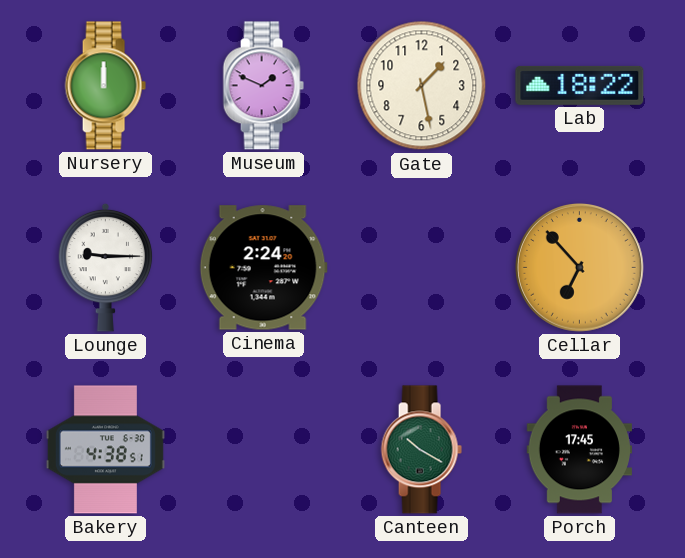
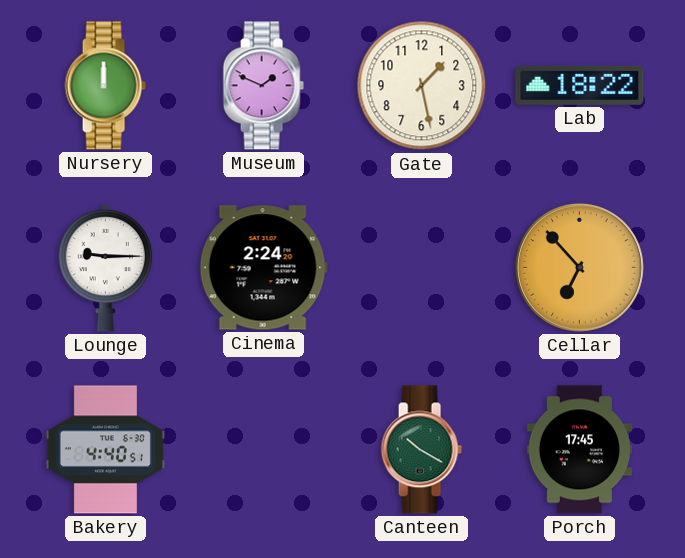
Bakery: 4:38 -> 4:40
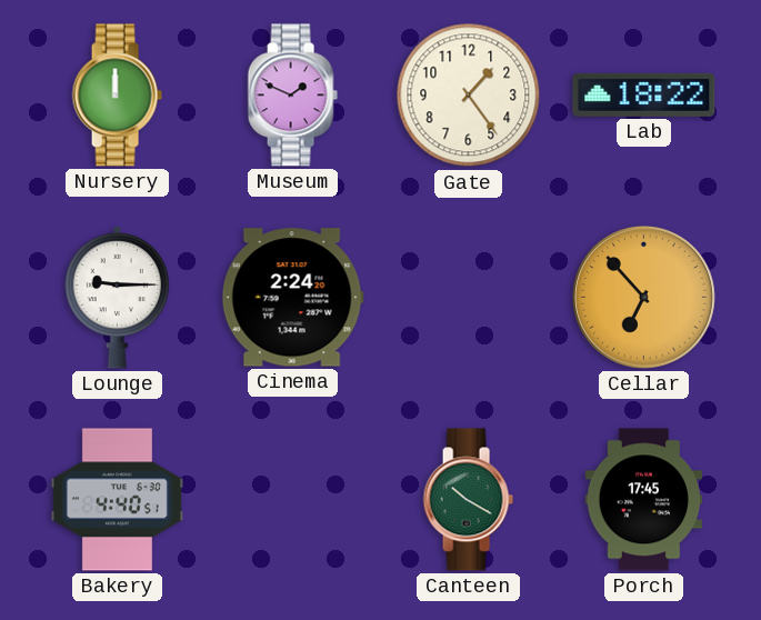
Gate: 1:28 -> 1:24
